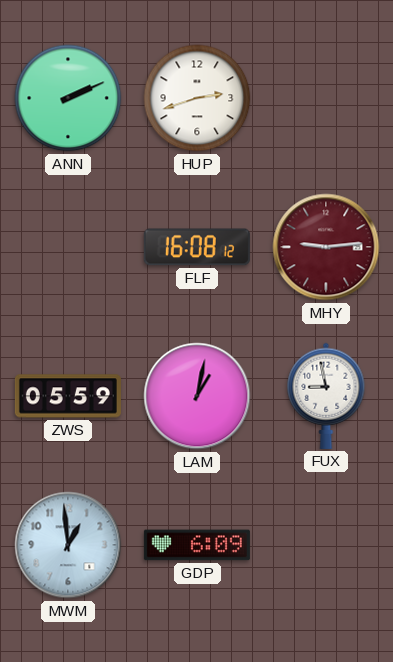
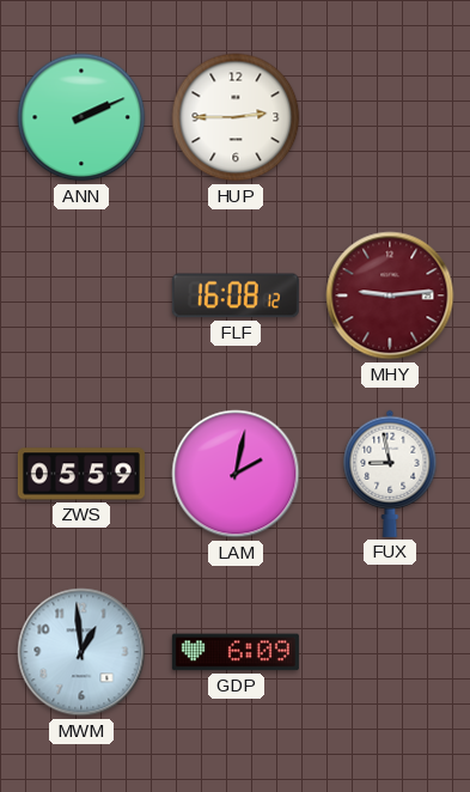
HUP: 2:42 -> 2:45
LAM: 1:02 -> 2:02
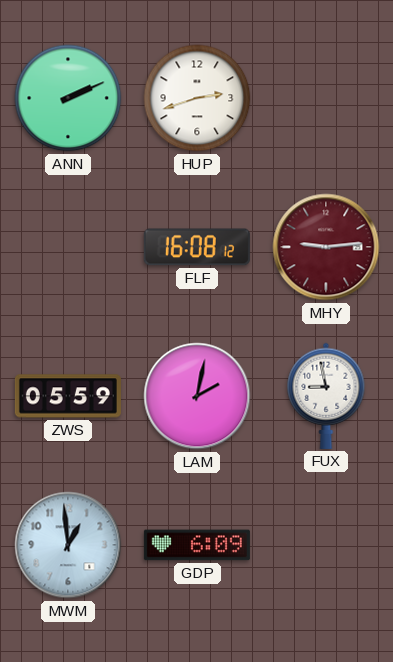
HUP: 2:45 -> 2:42
